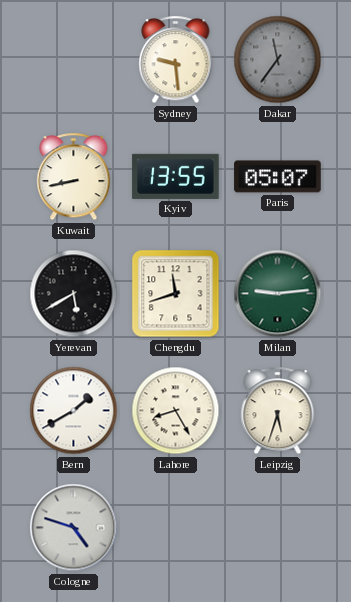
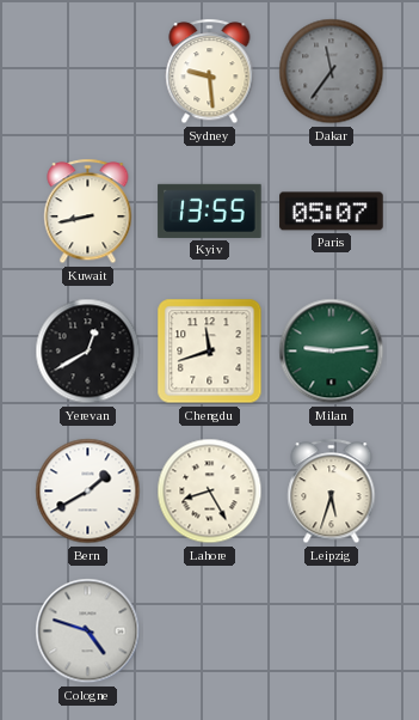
Yerevan: 5:40 -> 12:40
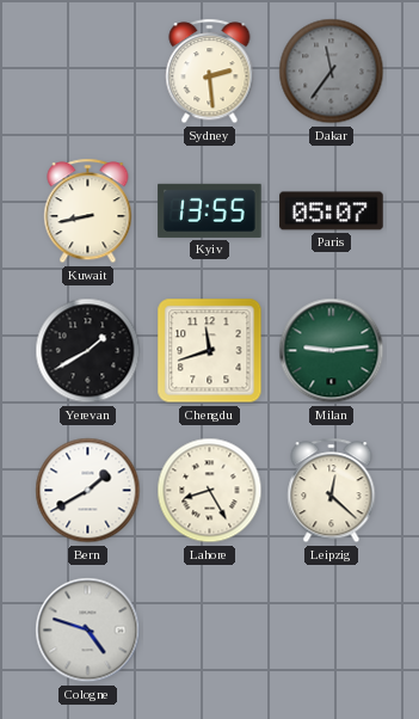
Sydney: 9:29 -> 2:29
Yerevan: 12:40 -> 1:40
Leipzig: 5:33 -> 12:22
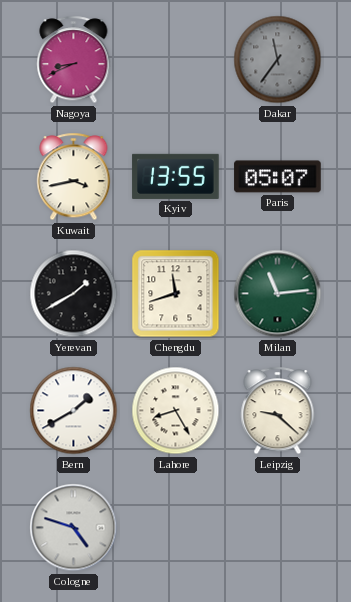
Nagoya: none -> 8:41
Sydney: 2:29 -> none
Kuwait: 8:43 -> 3:43
Milan: 9:14 -> 11:14
Leipzig: 12:22 -> 9:22
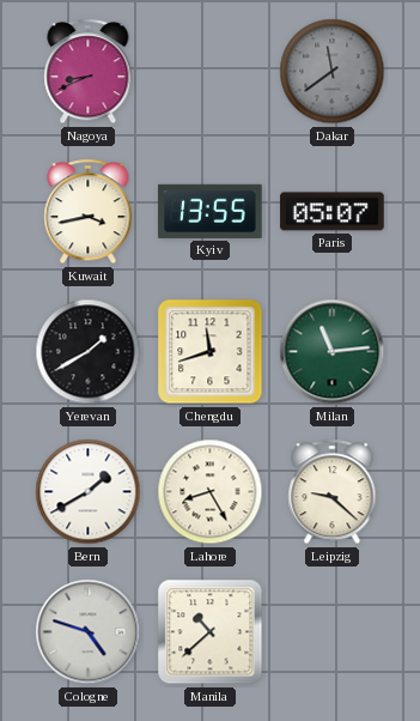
Dakar: 11:36 -> 11:39
Manila: none -> 10:38
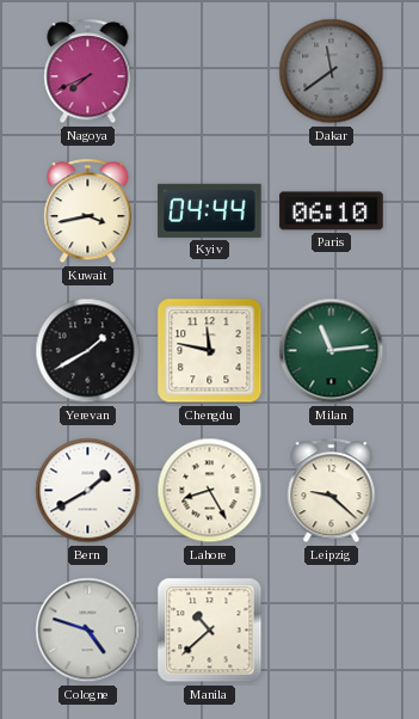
Nagoya: 8:41 -> 7:41
Kyiv: 13:55 -> 04:44
Paris: 05:07 -> 06:10
Chengdu: 11:42 -> 11:47
